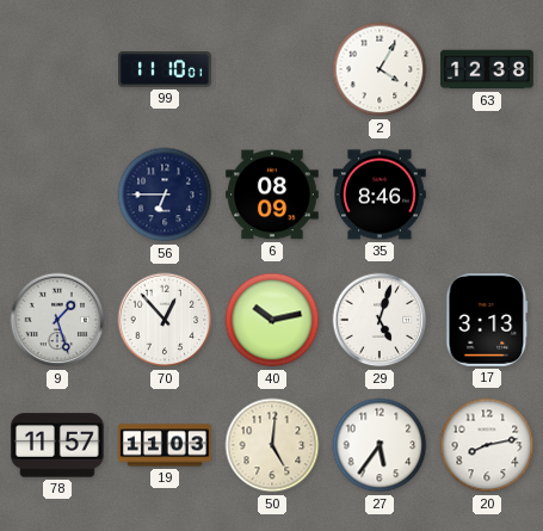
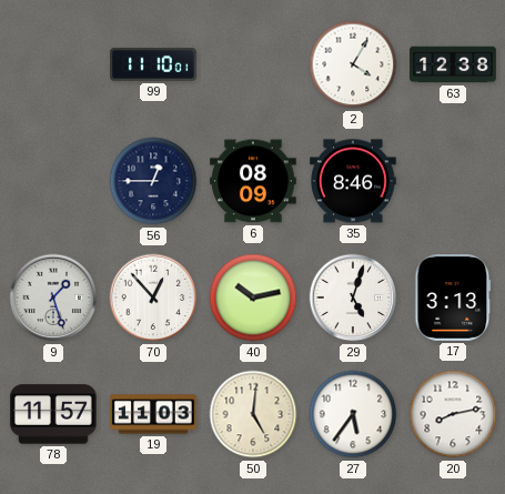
56: 6:45 -> 12:45
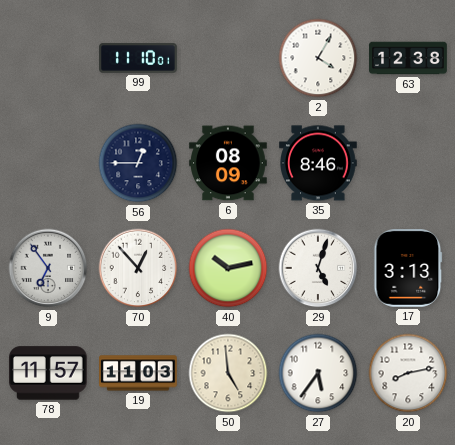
9: 1:27 -> 6:54
50: 5:01 -> 4:59
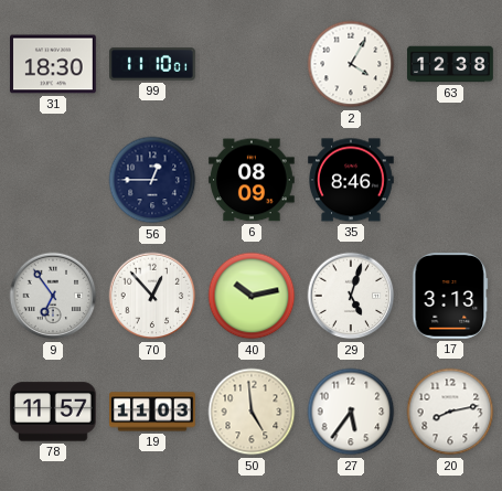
31: none -> 18:30
